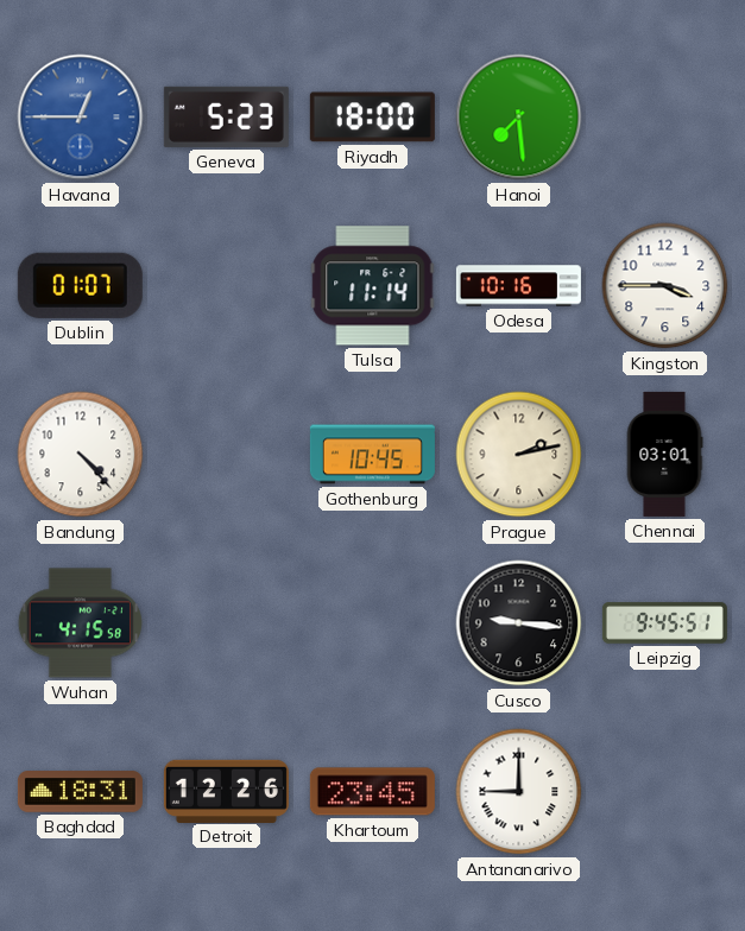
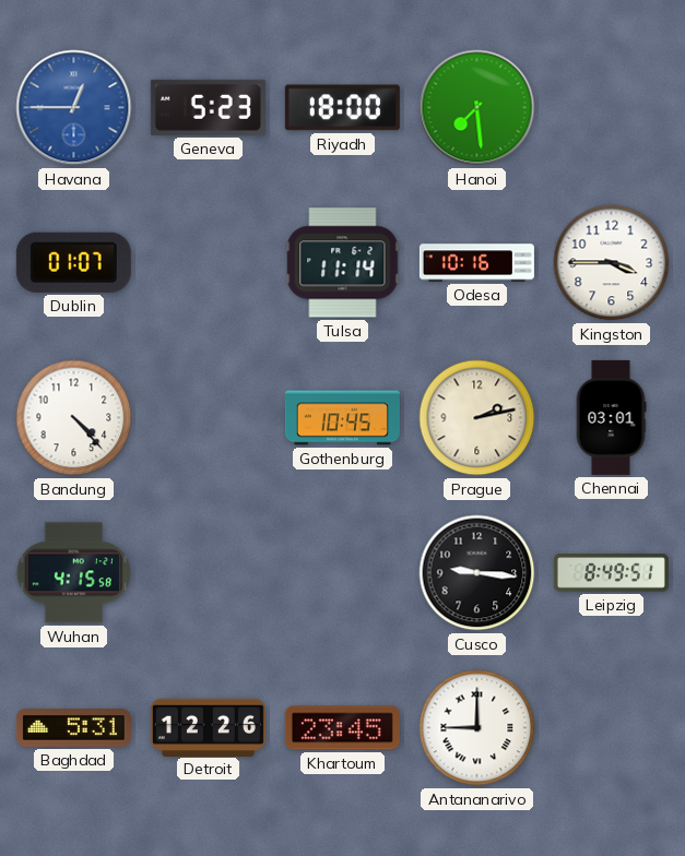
Leipzig: 9:45 -> 8:49
Baghdad: 18:31 -> 5:31
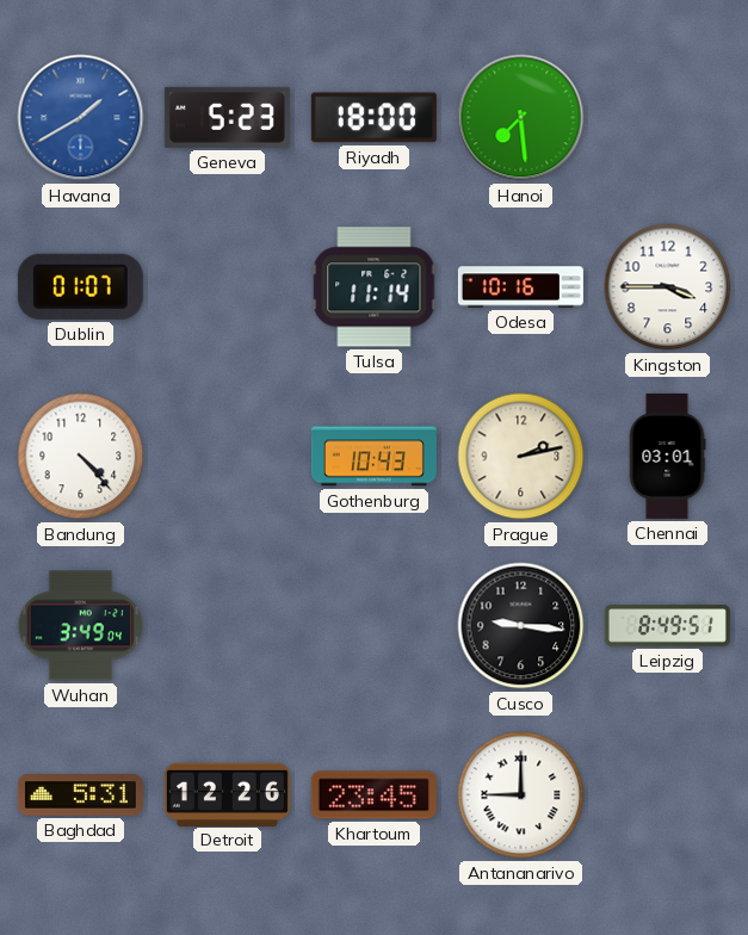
Havana: 12:45 -> 1:40
Gothenburg: 10:45 -> 10:43
Wuhan: 4:15 -> 3:49
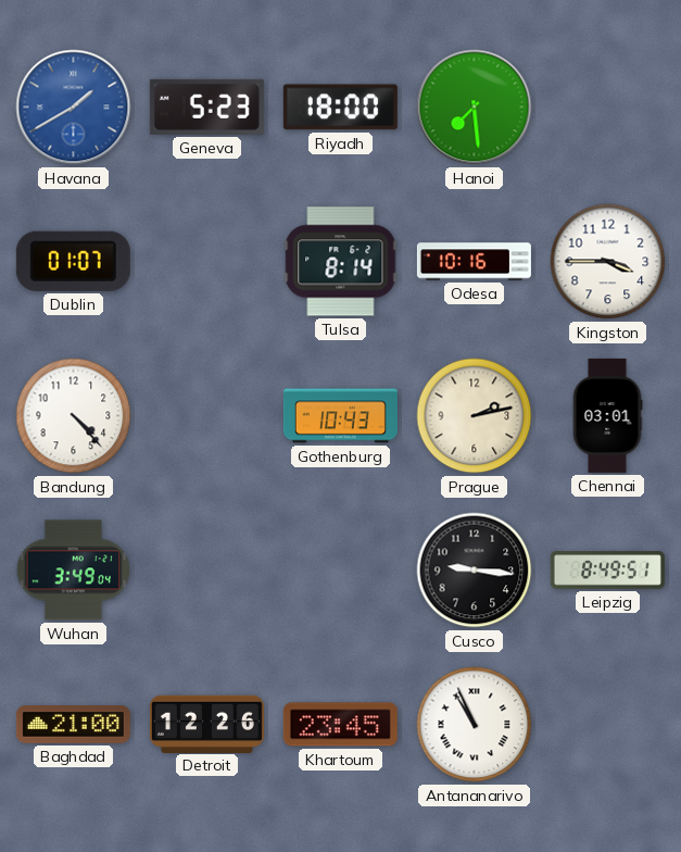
Tulsa: 11:14 -> 8:14
Baghdad: 5:31 -> 21:00
Antananarivo: 9:00 -> 10:56
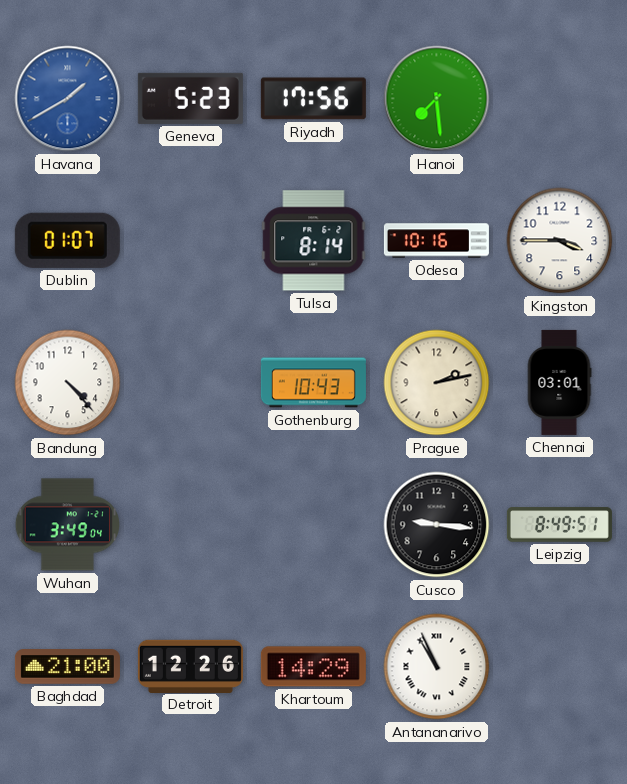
Riyadh: 18:00 -> 17:56
Khartoum: 23:45 -> 14:29
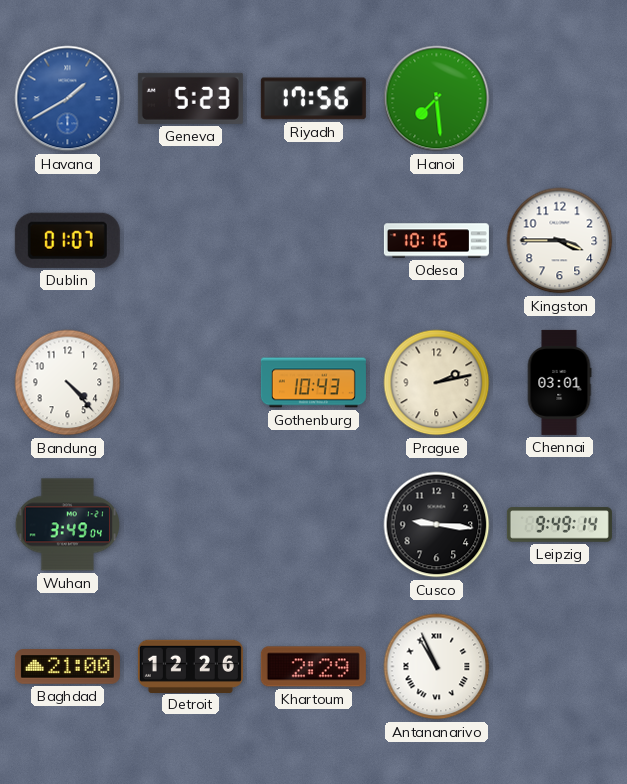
Tulsa: 8:14 -> none
Leipzig: 8:49 -> 9:49
Khartoum: 14:29 -> 2:29
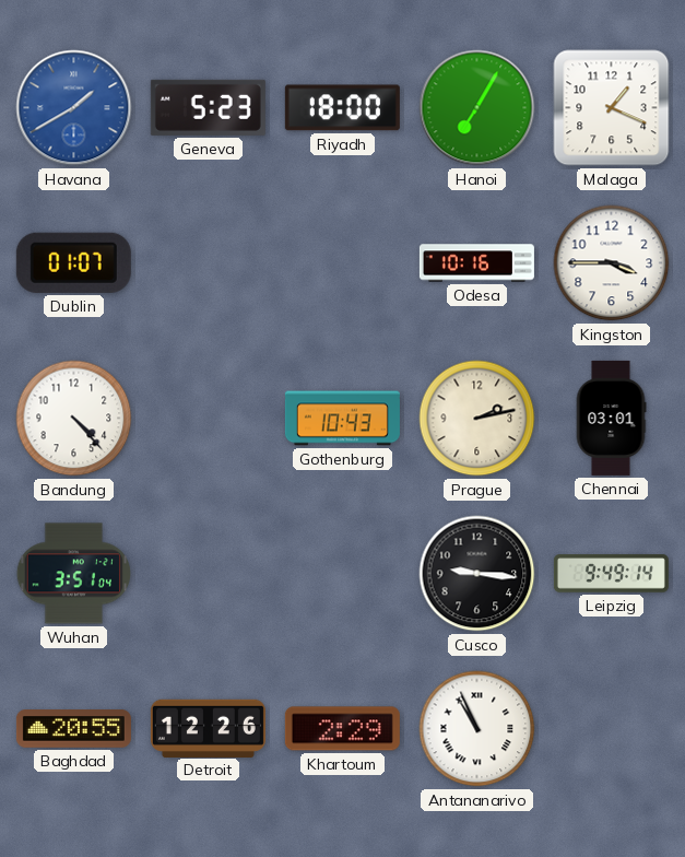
Riyadh: 17:56 -> 18:00
Hanoi: 7:29 -> 7:05
Malaga: none -> 1:19
Wuhan: 3:49 -> 3:51
Baghdad: 21:00 -> 20:55
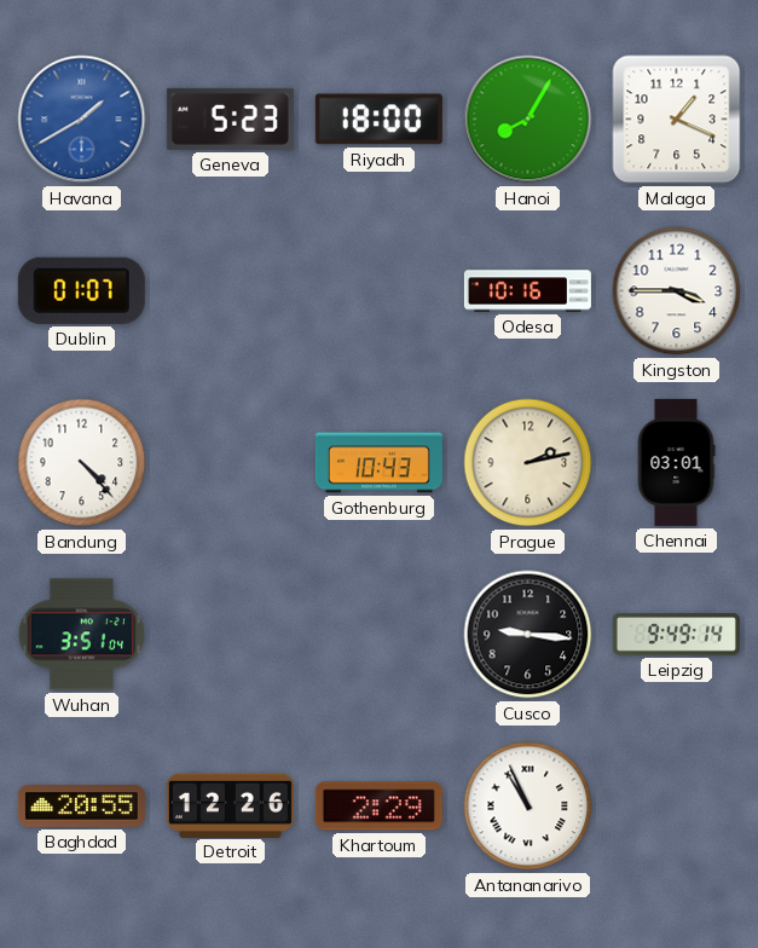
Hanoi: 7:05 -> 8:05
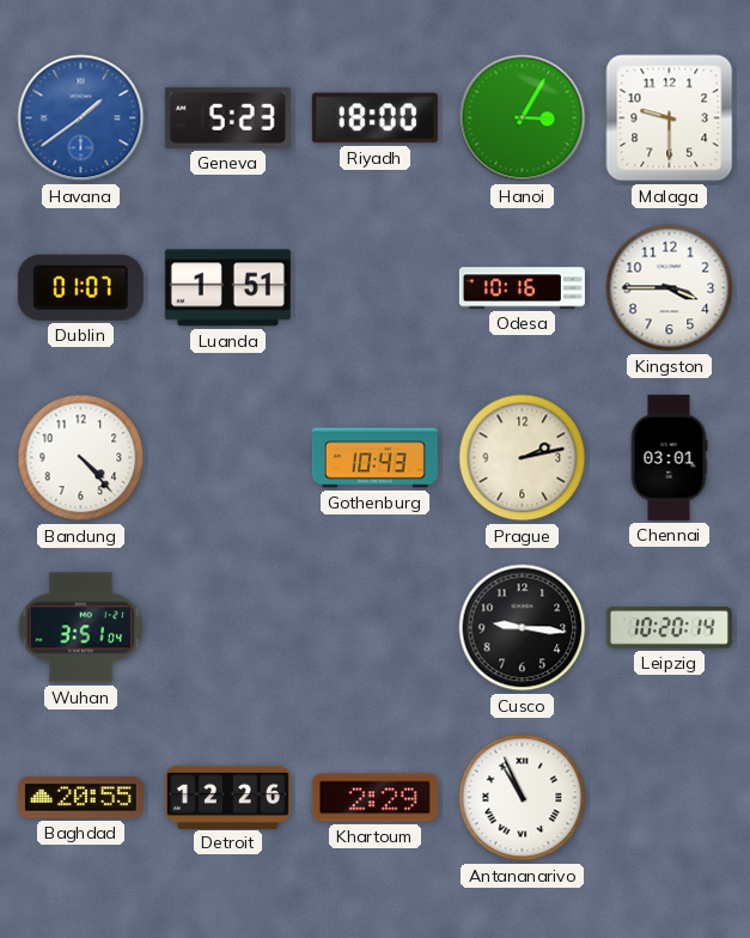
Havana: 1:40 -> 1:39
Hanoi: 8:05 -> 3:05
Malaga: 1:19 -> 9:30
Luanda: none -> 1:51
Leipzig: 9:49 -> 10:20
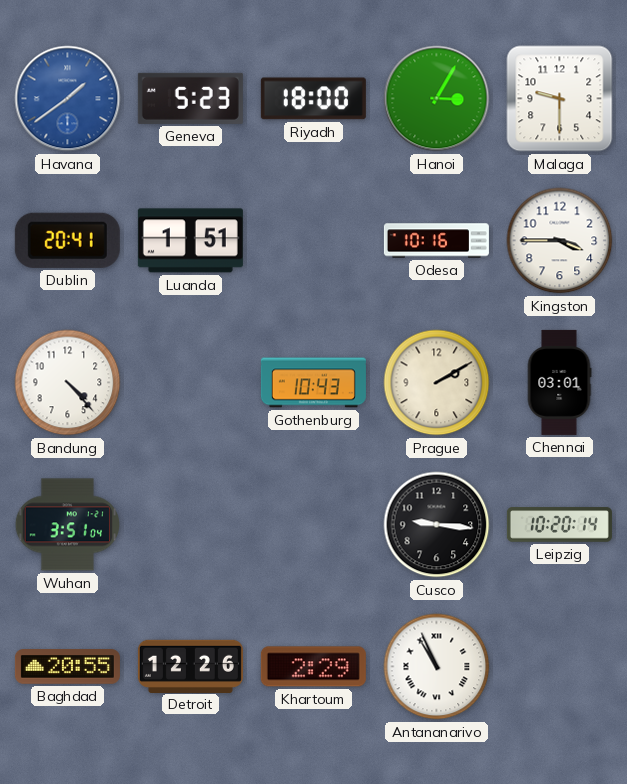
Dublin: 01:07 -> 20:41
Prague: 2:13 -> 2:10
